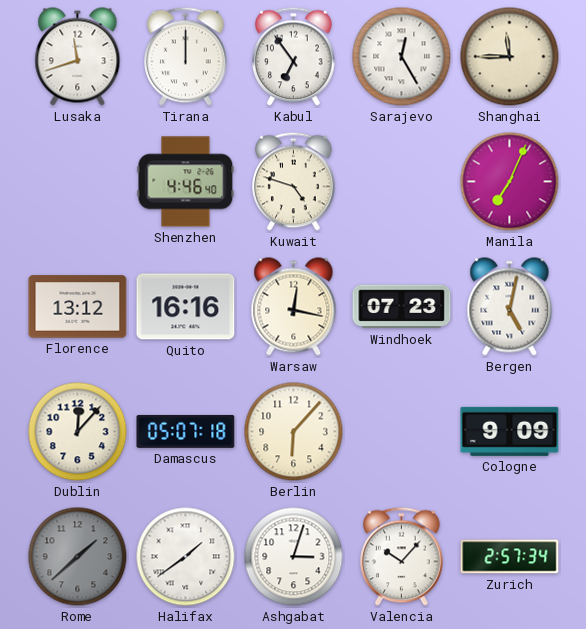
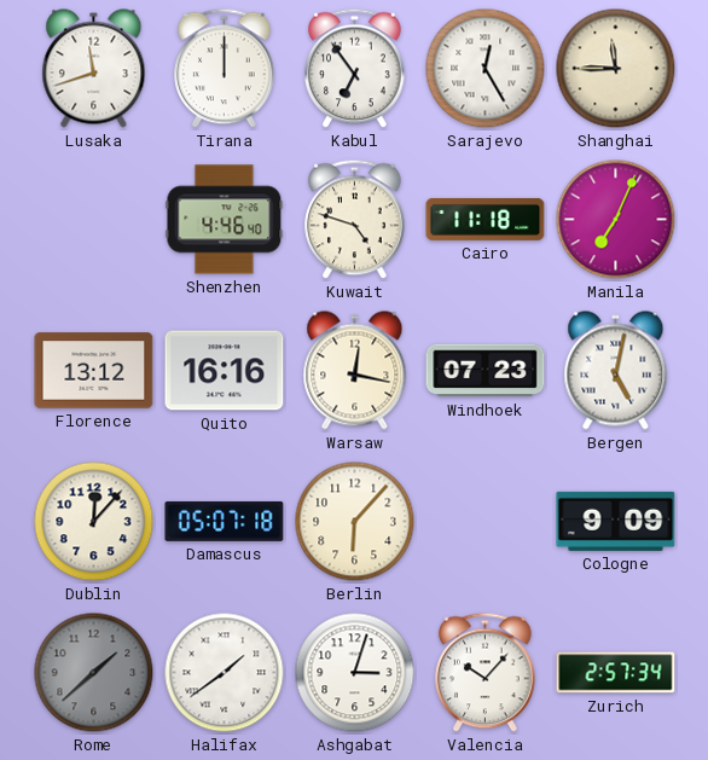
Cairo: none -> 11:18
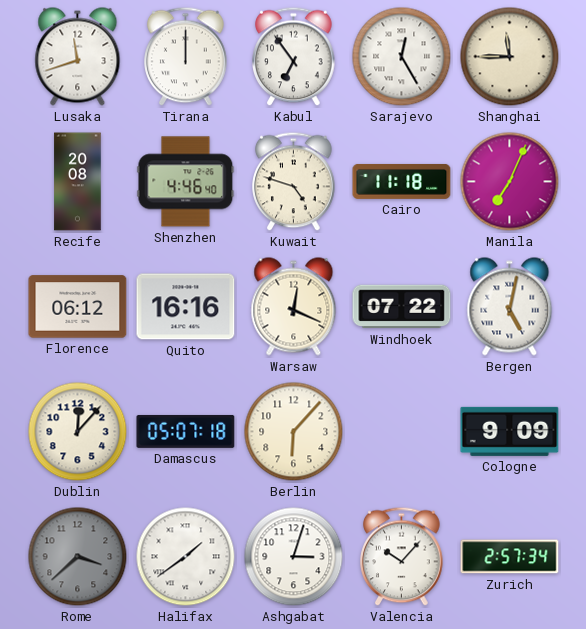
Recife: none -> 20:08
Florence: 13:12 -> 06:12
Warsaw: 12:17 -> 12:19
Windhoek: 07:23 -> 07:22
Rome: 1:38 -> 3:38
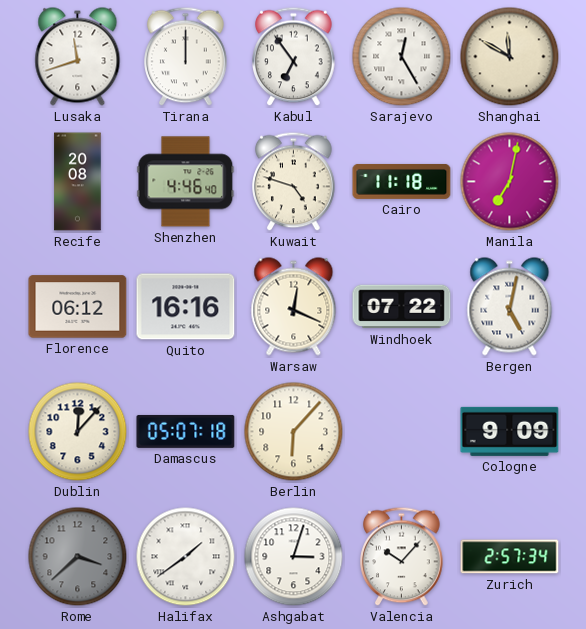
Shanghai: 11:45 -> 11:50
Manila: 7:04 -> 7:02
